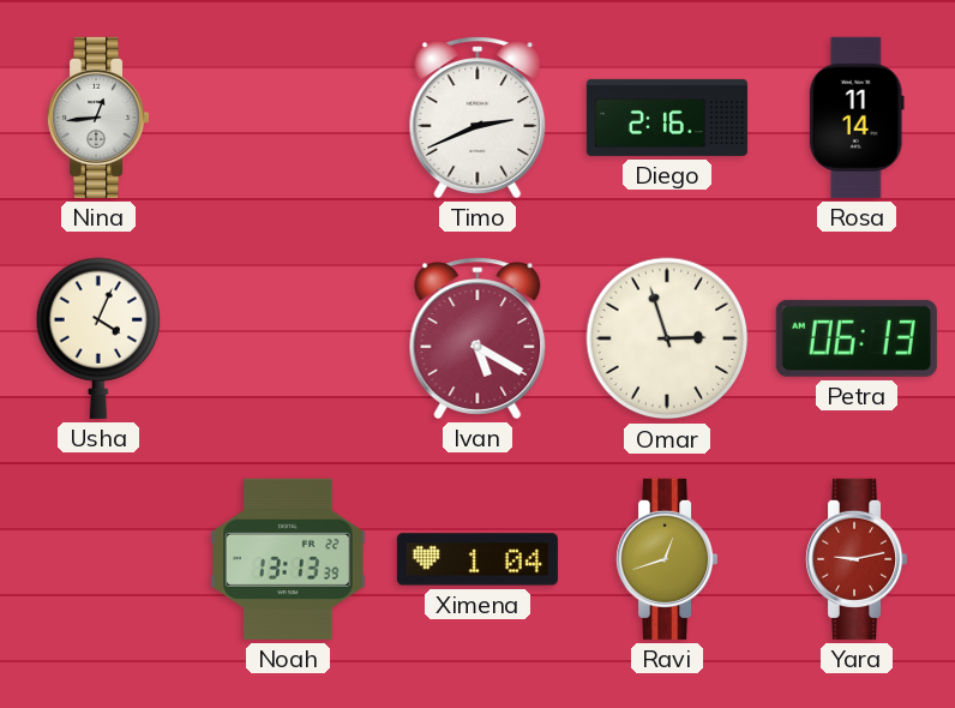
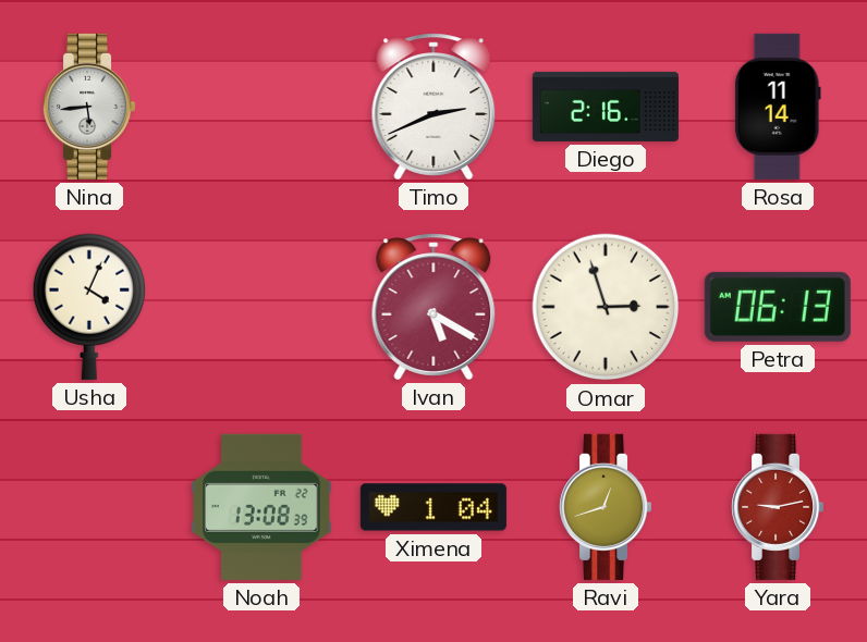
Nina: 12:44 -> 5:44
Noah: 13:13 -> 13:08
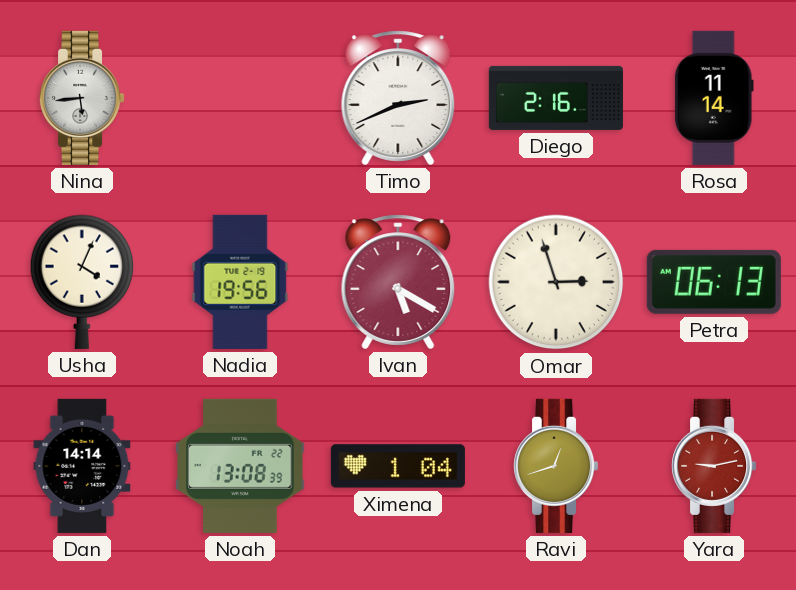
Nadia: none -> 19:56
Dan: none -> 14:14
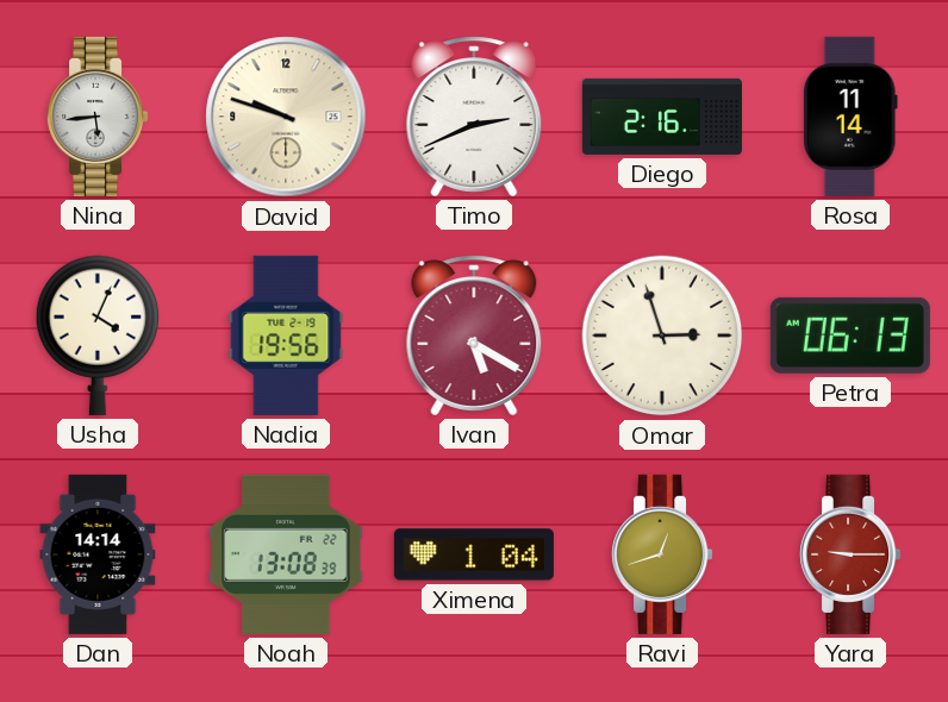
David: none -> 9:48
Yara: 9:13 -> 9:15
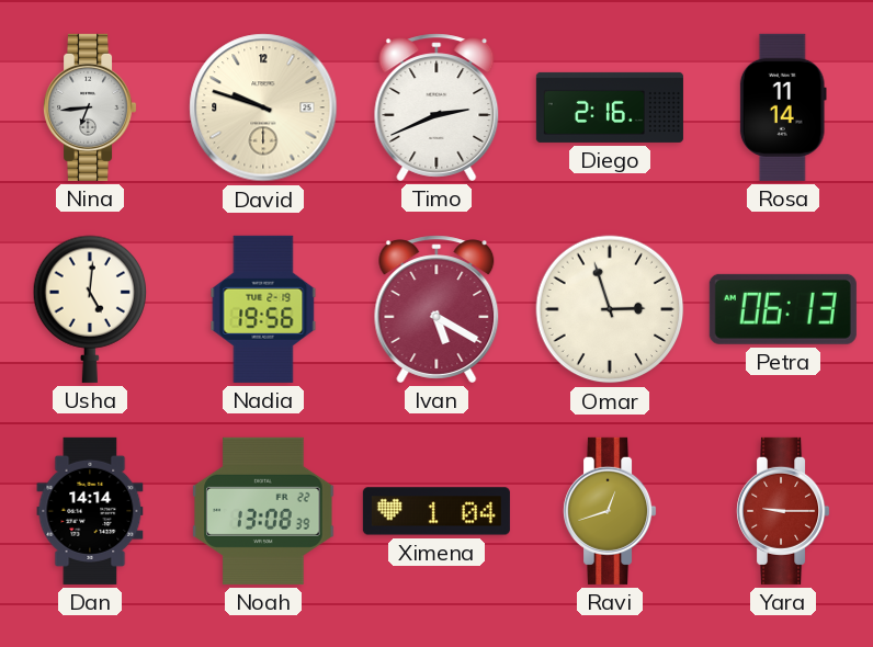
Nina: 5:44 -> 6:44
Usha: 4:04 -> 5:01
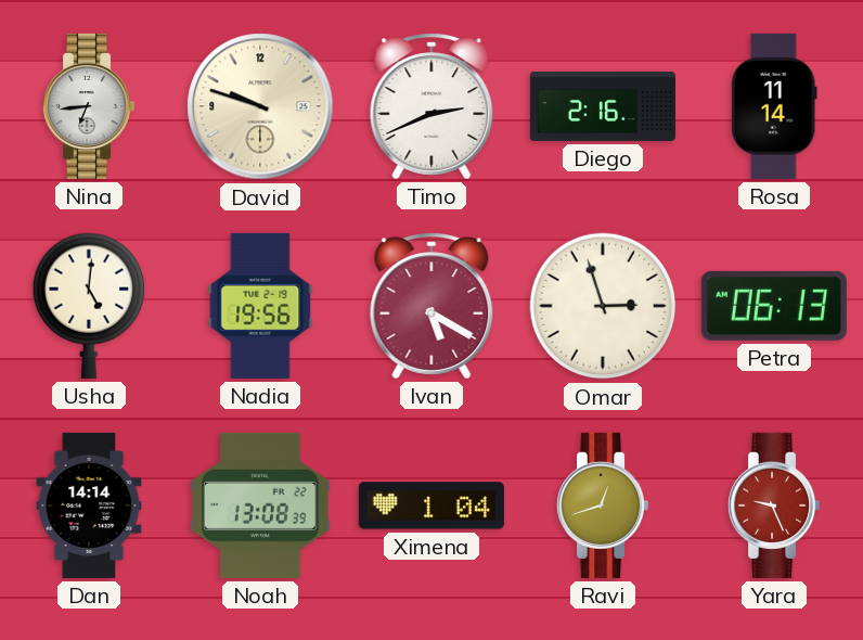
Yara: 9:15 -> 9:26
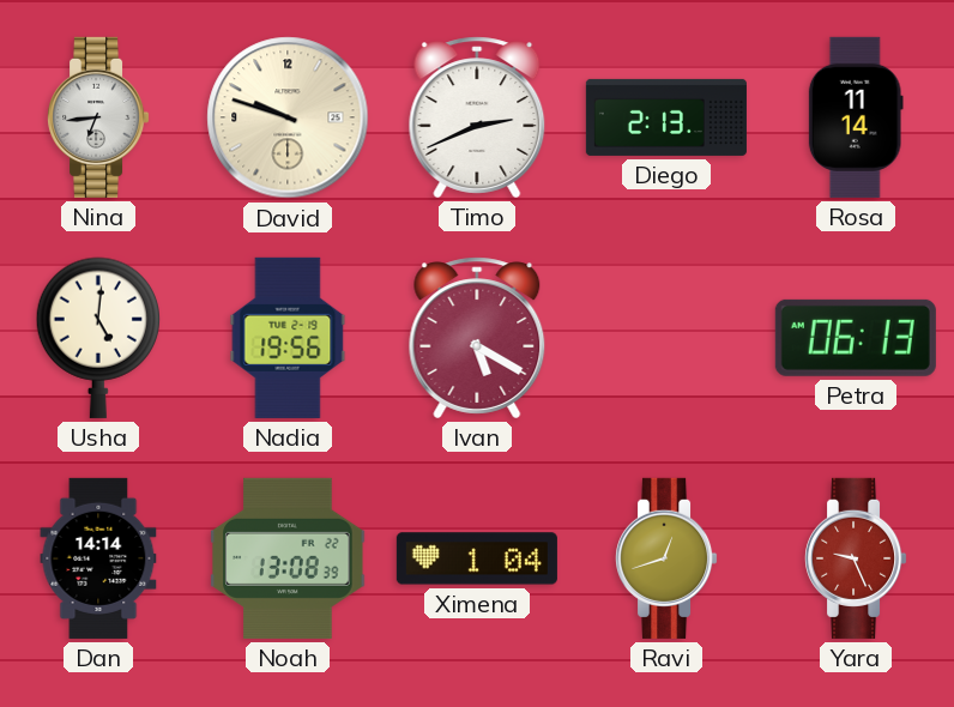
Diego: 2:16 -> 2:13
Omar: 2:57 -> none
